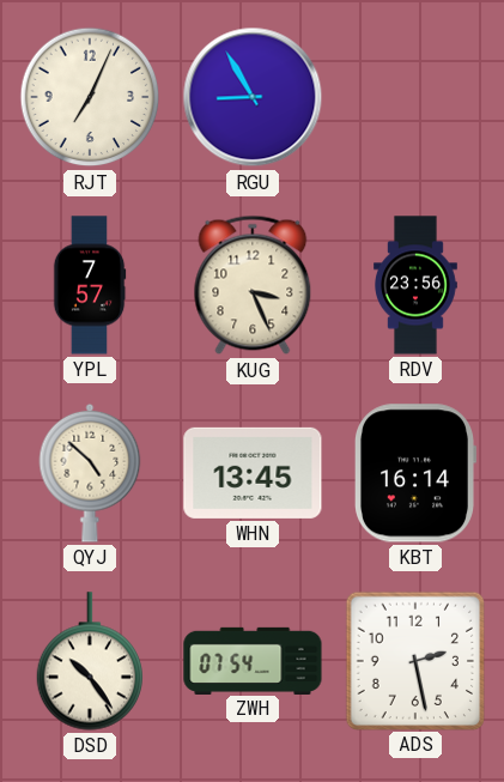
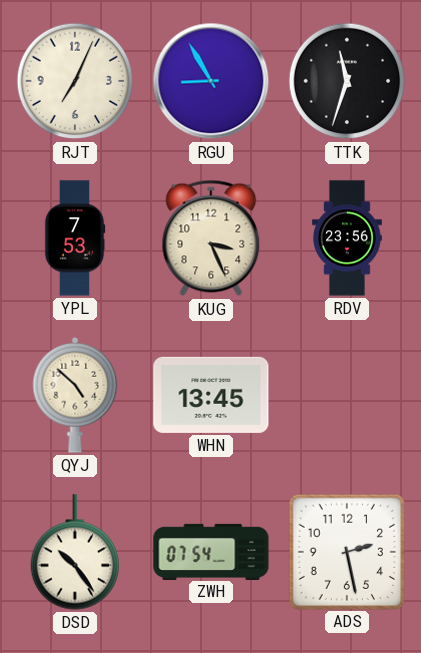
TTK: none -> 11:33
YPL: 7:57 -> 7:53
KBT: 16:14 -> none
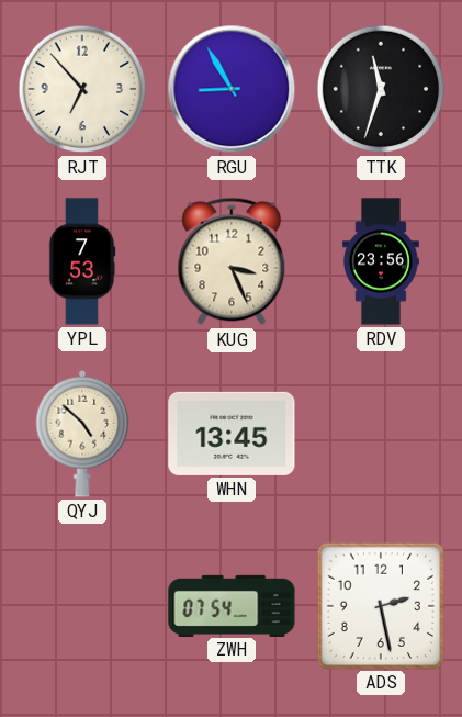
RJT: 7:04 -> 6:53
DSD: 10:24 -> none
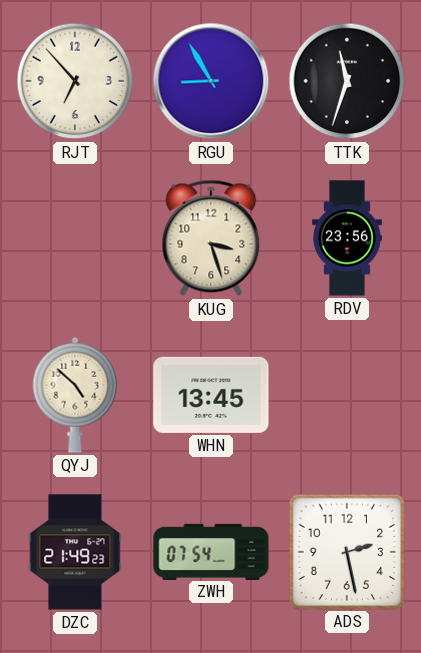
YPL: 7:53 -> none
KUG: 3:26 -> 3:27
DZC: none -> 21:49
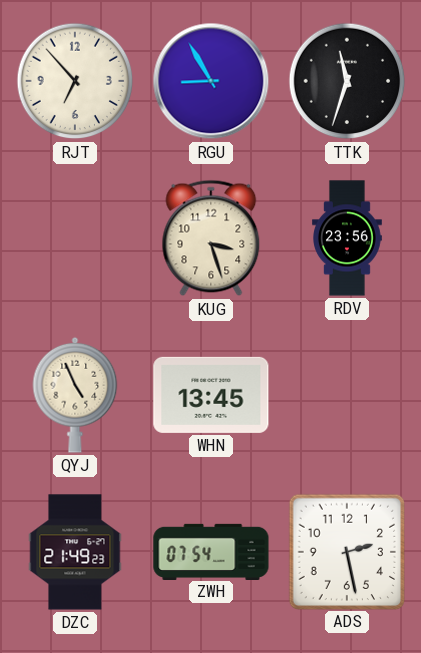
QYJ: 4:52 -> 4:56
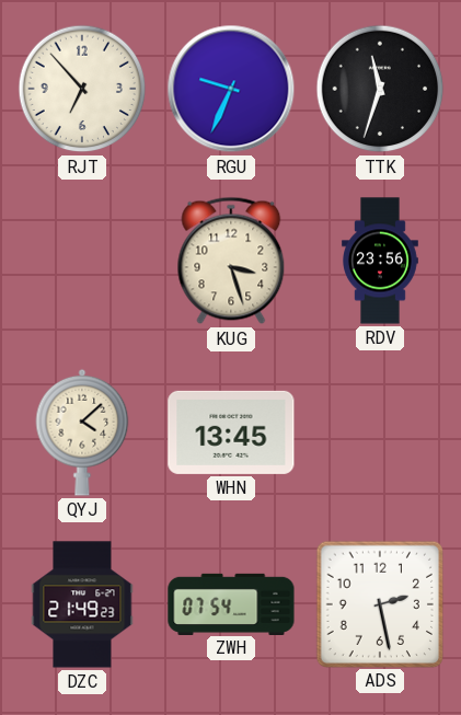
RGU: 8:55 -> 9:34
QYJ: 4:56 -> 4:08
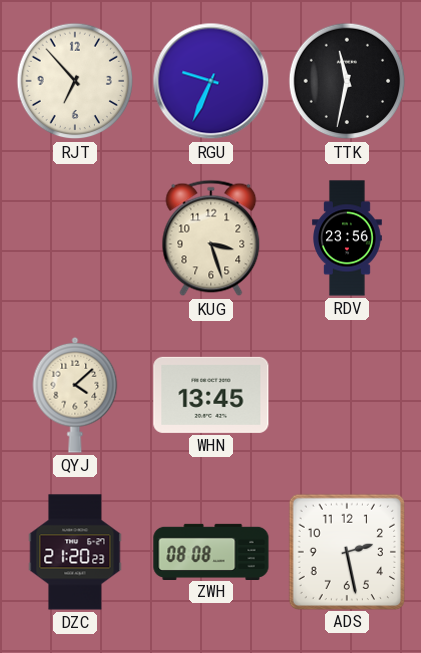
TTK: 11:33 -> 11:32
DZC: 21:49 -> 21:20
ZWH: 07:54 -> 08:08
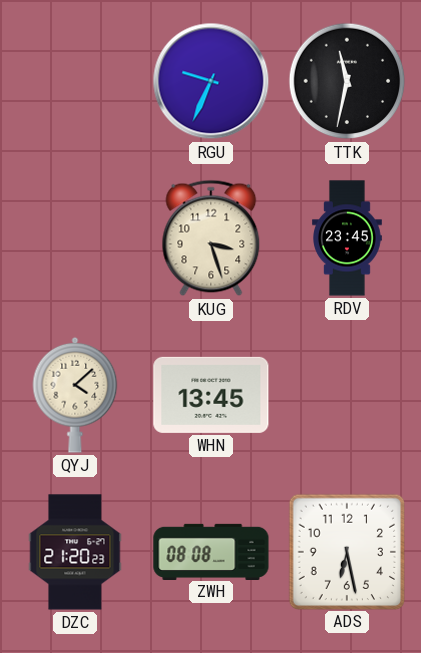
RJT: 6:53 -> none
RDV: 23:56 -> 23:45
ADS: 2:28 -> 6:28
